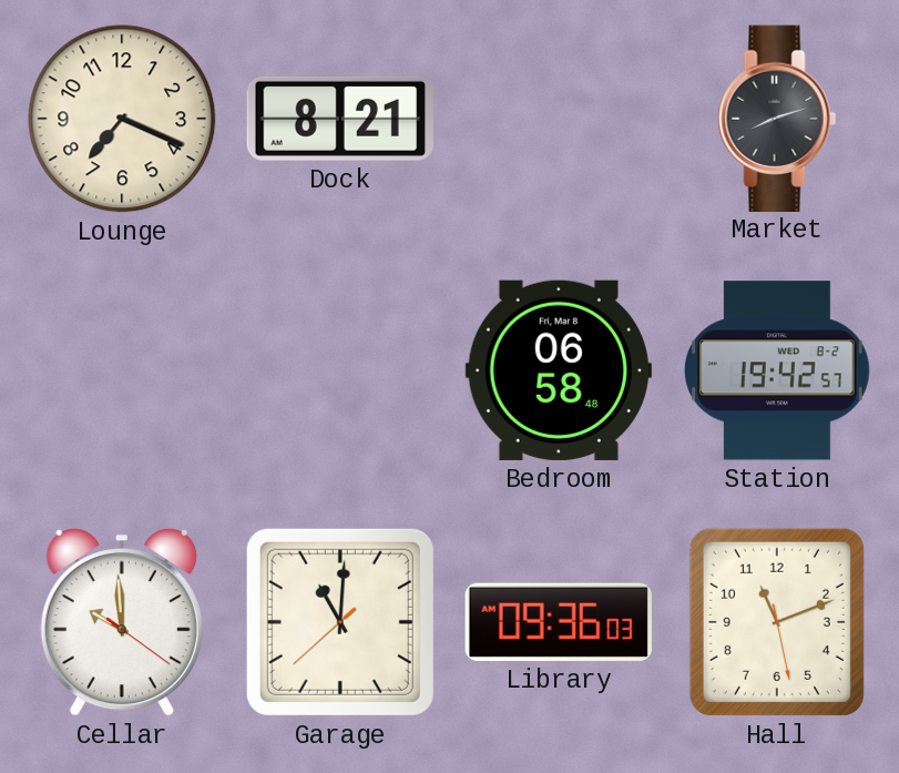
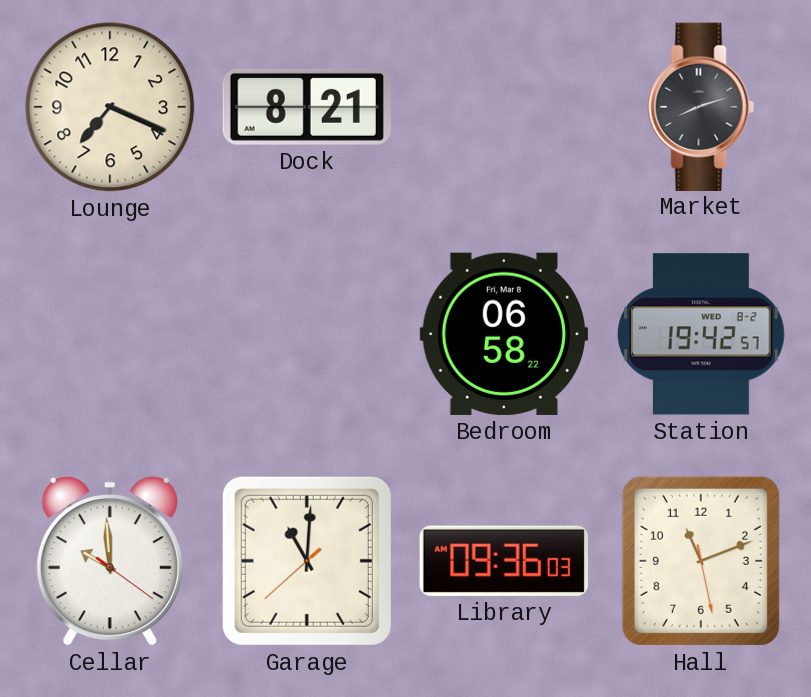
Bedroom: 06:58:48 -> 06:58:22
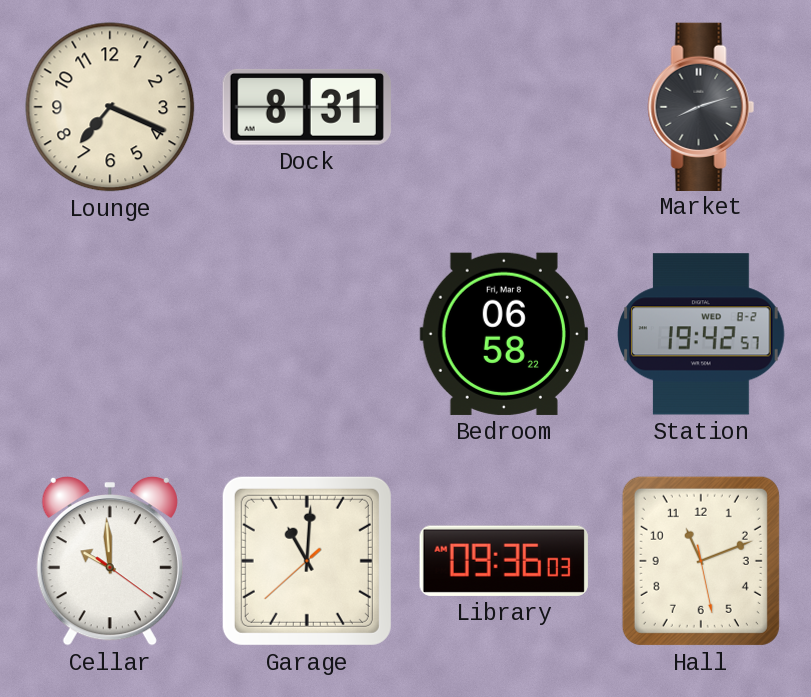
Dock: 8:21 -> 8:31
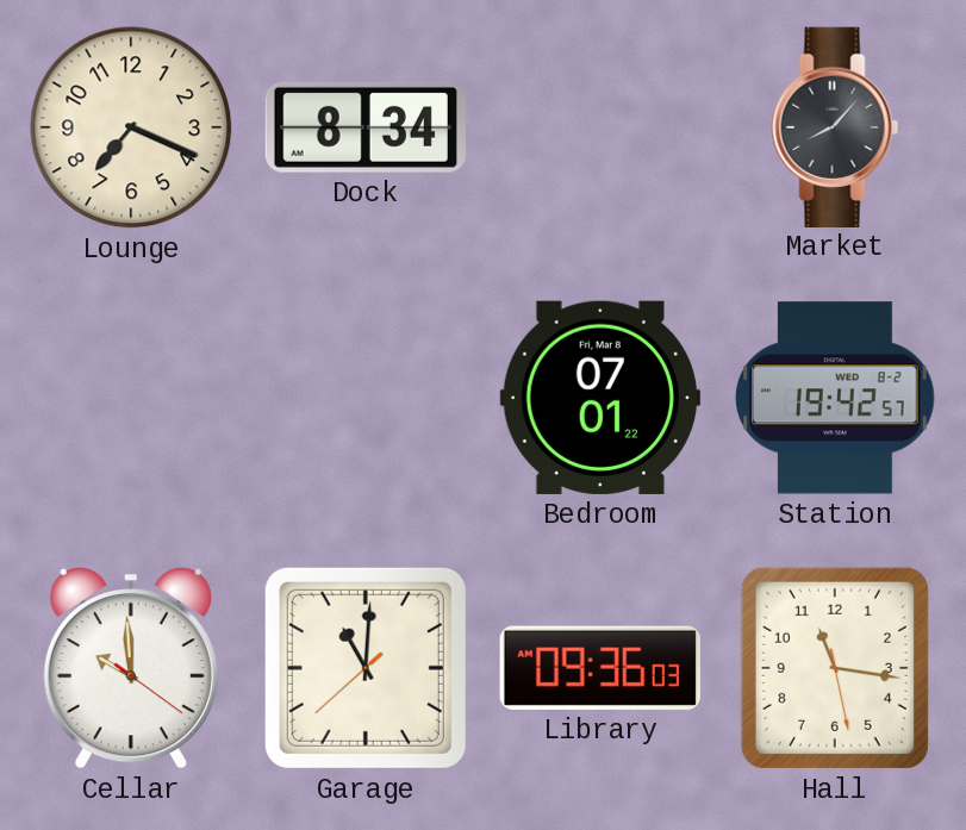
Dock: 8:31 -> 8:34
Market: 8:12 -> 8:07
Bedroom: 06:58 -> 07:01
Hall: 11:11 -> 11:16
